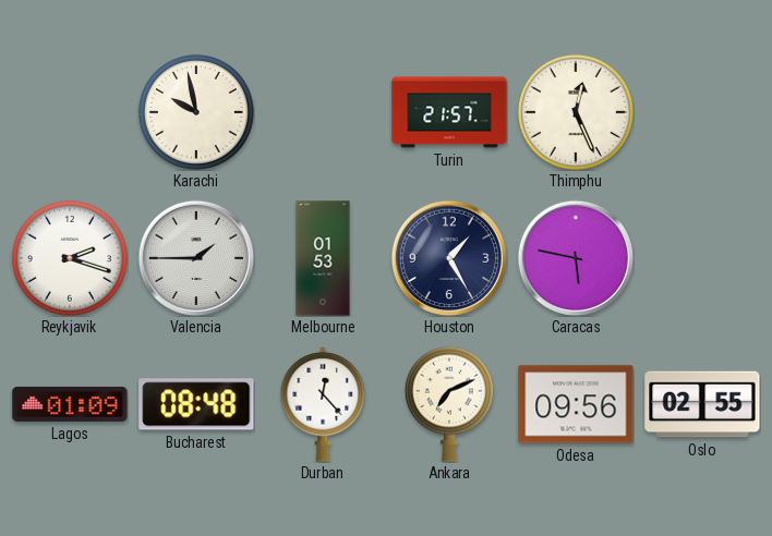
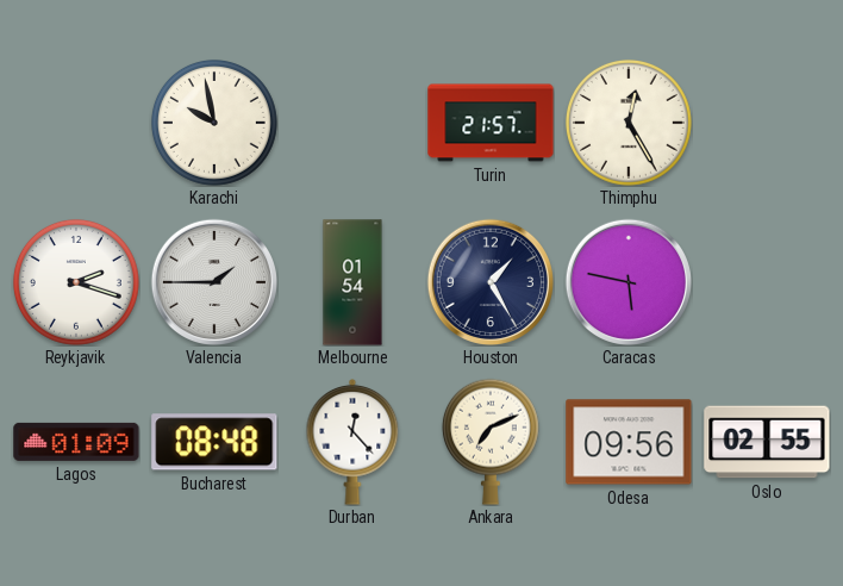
Thimphu: 12:26 -> 12:25
Melbourne: 01:53 -> 01:54
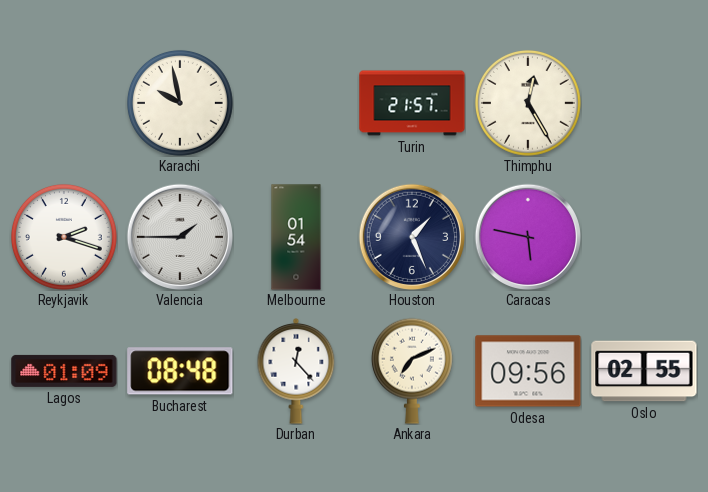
Houston: 1:25 -> 1:26
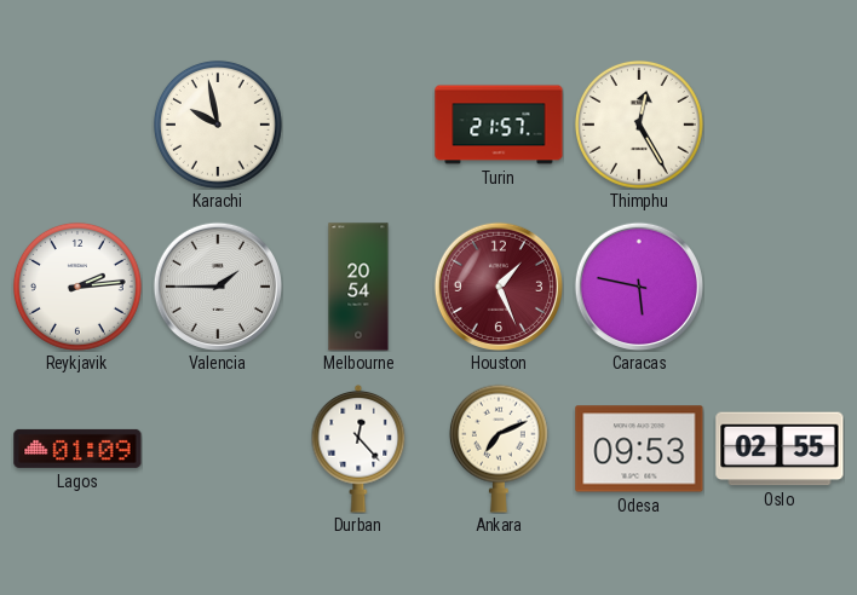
Reykjavik: 2:18 -> 2:14
Melbourne: 01:54 -> 20:54
Houston dial: navy -> burgundy
Bucharest: 08:48 -> none
Odesa: 09:56 -> 09:53
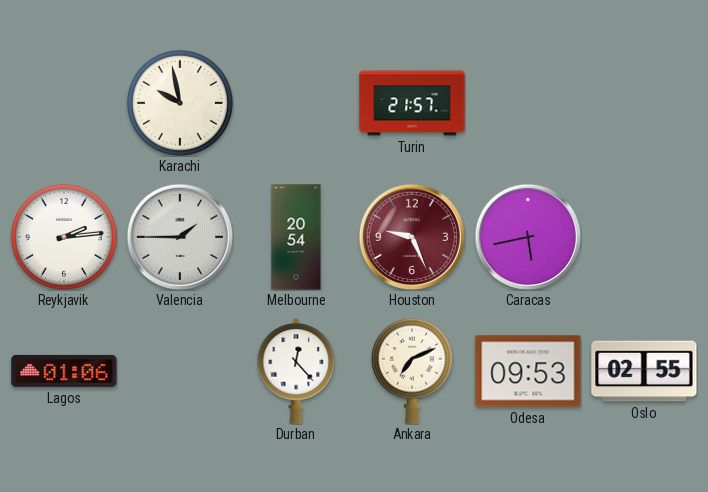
Thimphu: 12:25 -> none
Houston: 1:26 -> 9:26
Caracas: 5:47 -> 5:43
Lagos: 01:09 -> 01:06
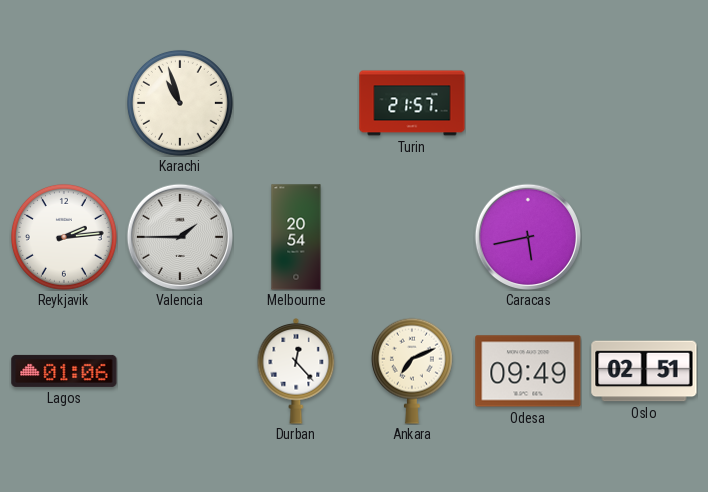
Karachi: 9:58 -> 10:57
Houston: 9:26 -> none
Odesa: 09:53 -> 09:49
Oslo: 02:55 -> 02:51
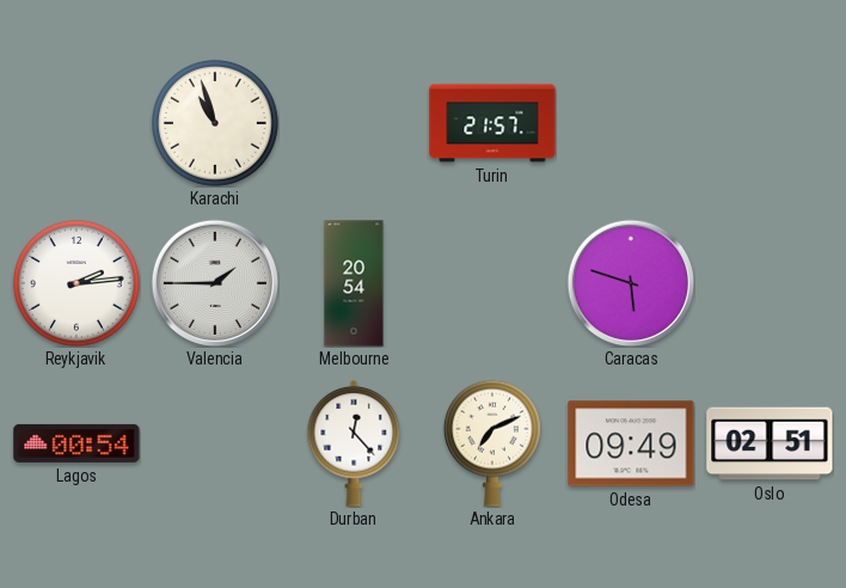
Caracas: 5:43 -> 5:48
Lagos: 01:06 -> 00:54
